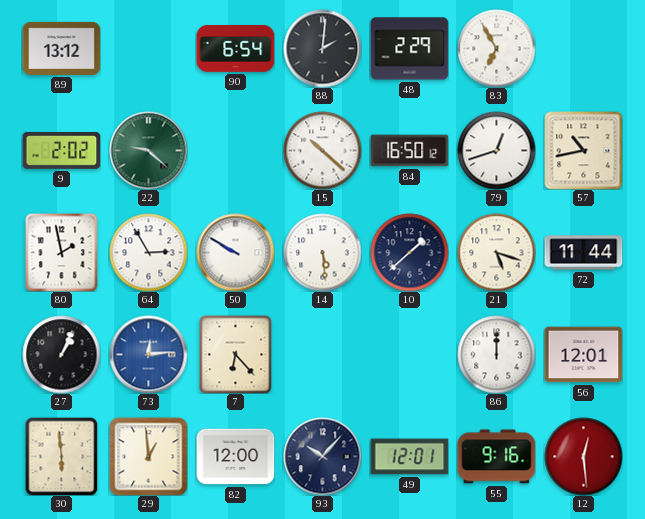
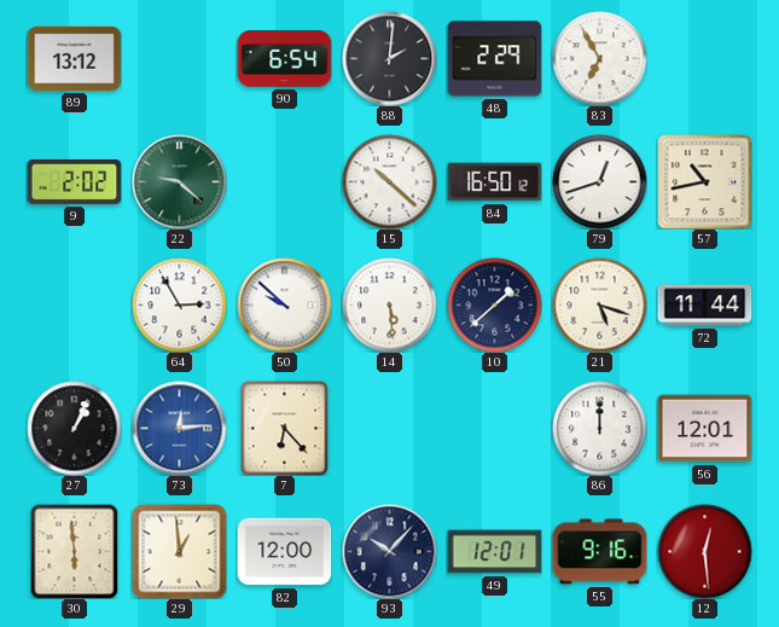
80: 1:58 -> none
50: 9:50 -> 9:52
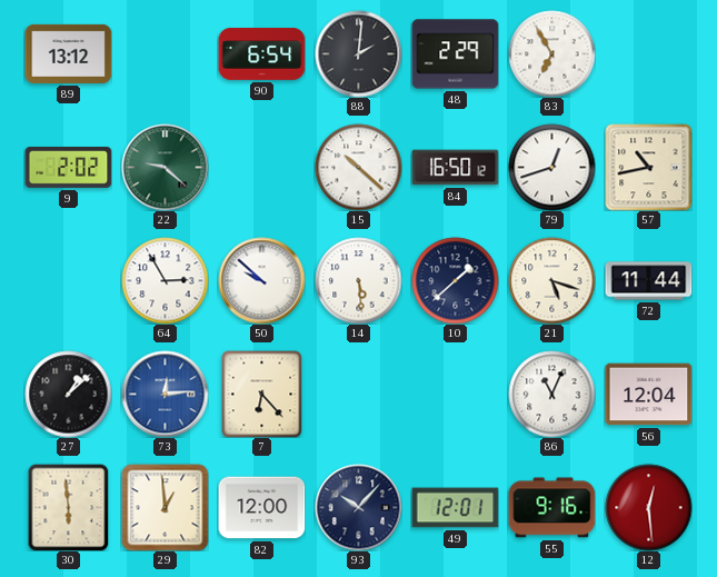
27: 1:04 -> 1:08
86: 12:00 -> 11:04
56: 12:01 -> 12:04
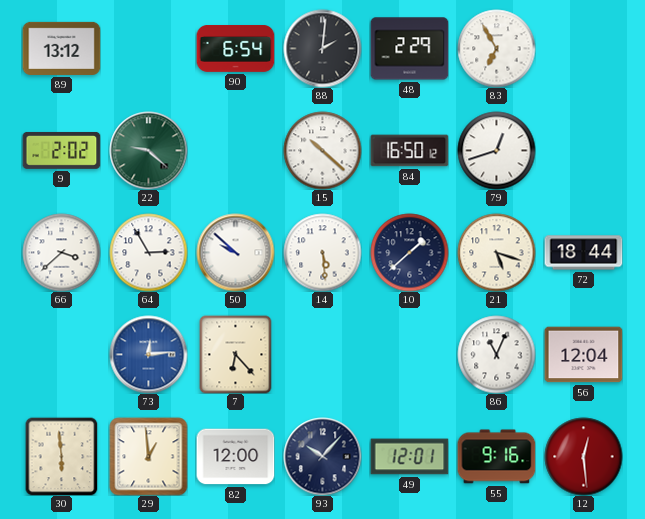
57: 10:43 -> none
66: none -> 3:38
72: 11:44 -> 18:44
27: 1:08 -> none
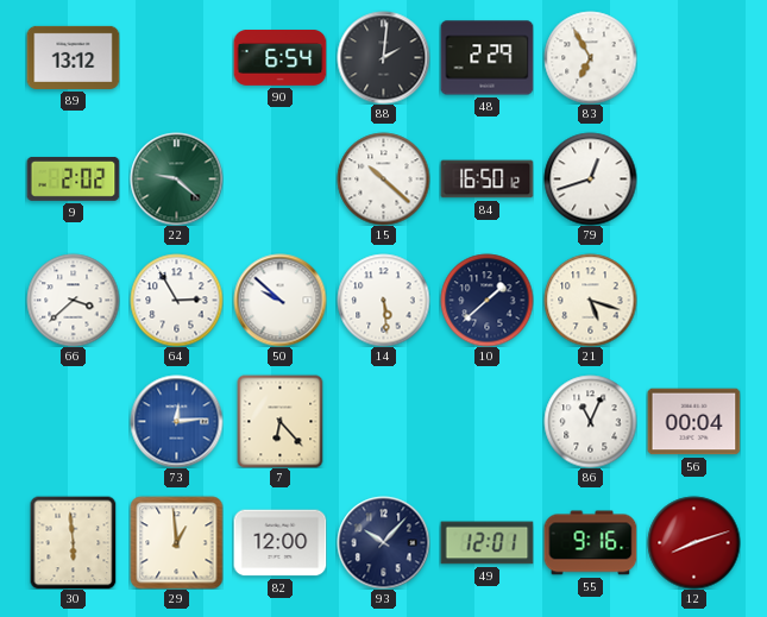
72: 18:44 -> none
56: 12:04 -> 00:04
12: 12:29 -> 8:12
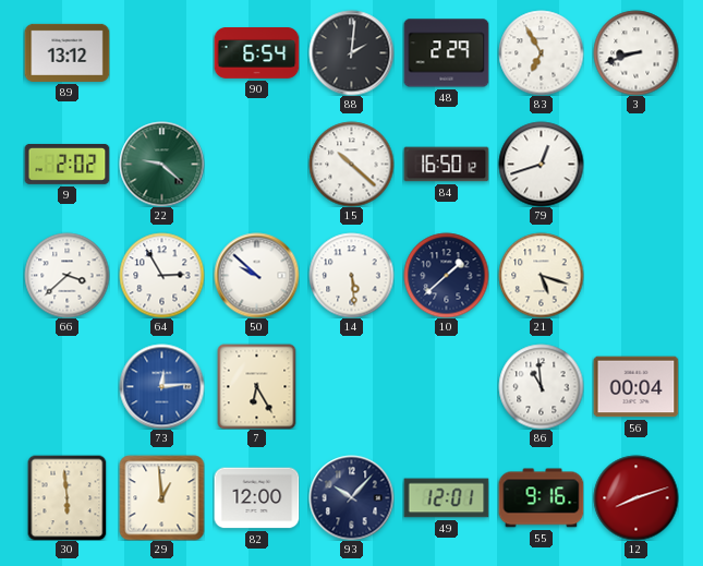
3: none -> 8:42
7: 6:23 -> 6:25
86: 11:04 -> 10:59
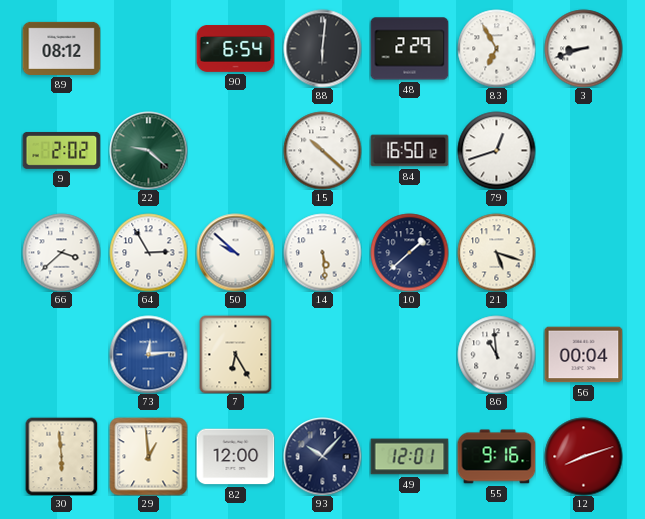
89: 13:12 -> 08:12
88: 2:01 -> 6:01
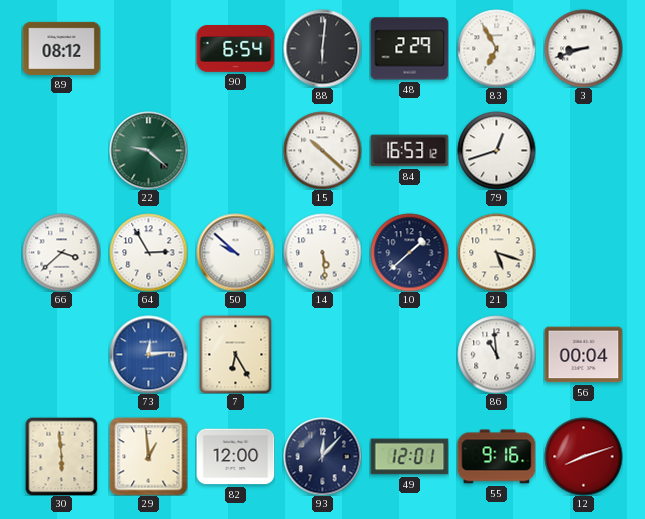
9: 2:02 -> none
84: 16:50 -> 16:53
93: 10:07 -> 12:07
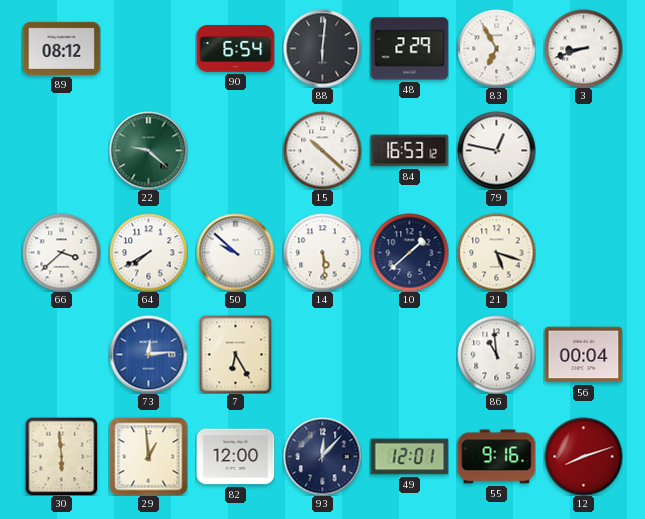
79: 12:42 -> 12:47
64: 2:55 -> 7:40
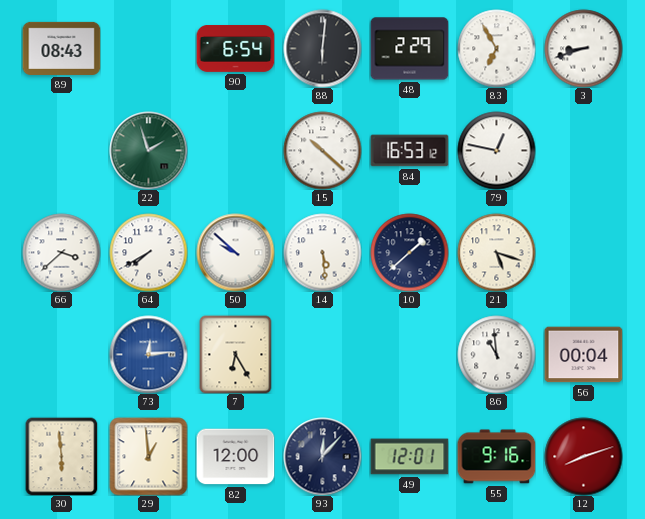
89: 08:12 -> 08:43
22: 9:22 -> 1:57
